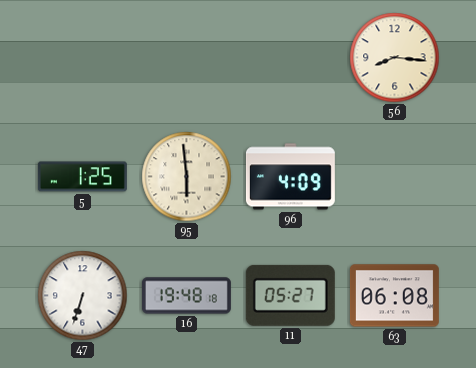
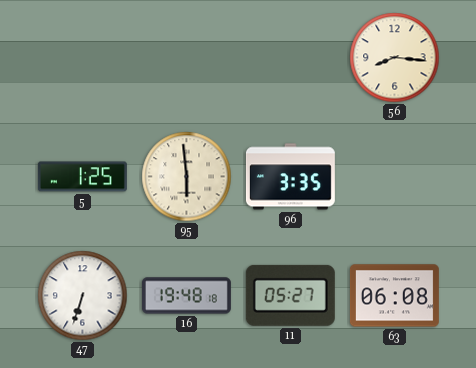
96: 4:09 -> 3:35
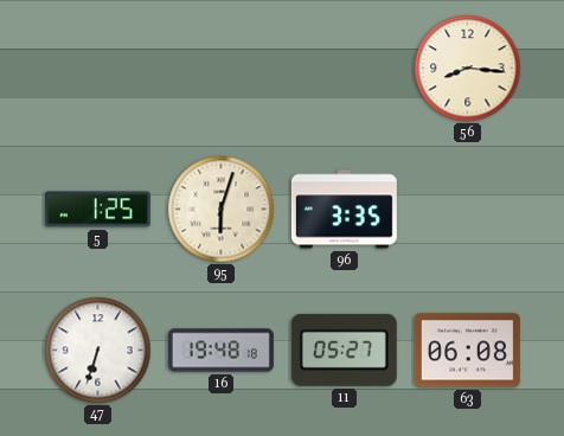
95: 5:59 -> 6:03
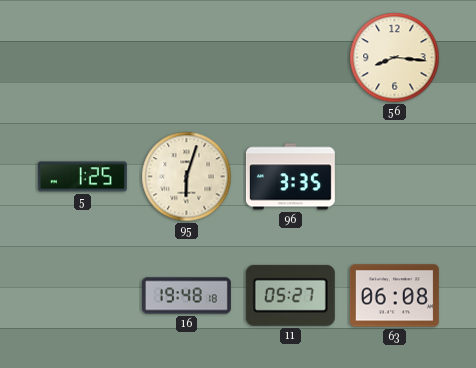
47: 6:33 -> none
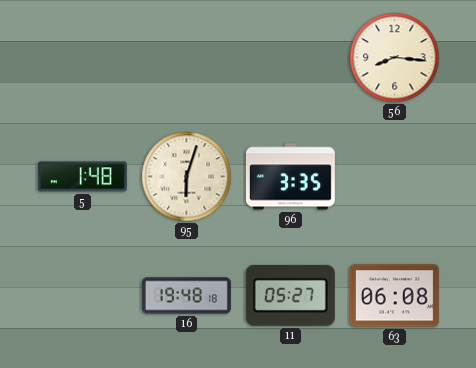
5: 1:25 -> 1:48
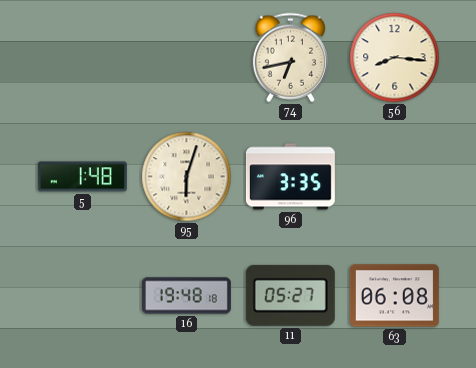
74: none -> 6:43
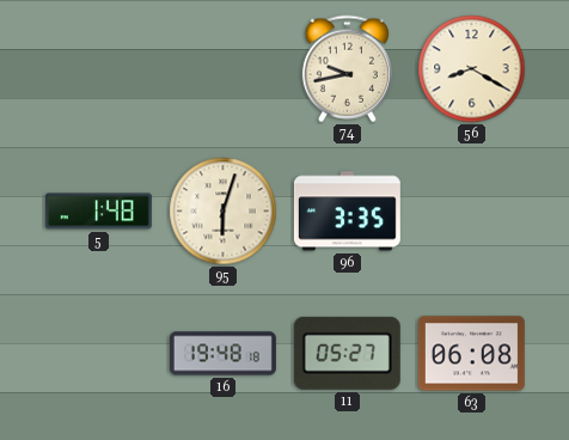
74: 6:43 -> 9:43
56: 8:16 -> 8:20
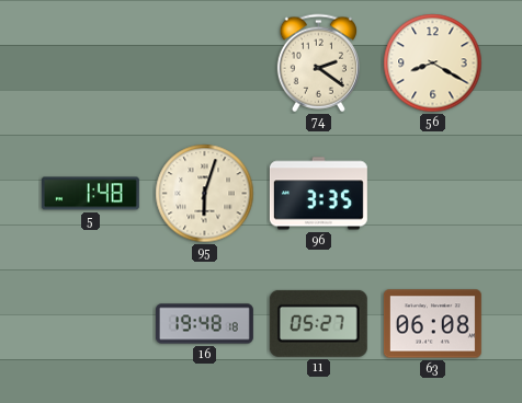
74: 9:43 -> 2:21
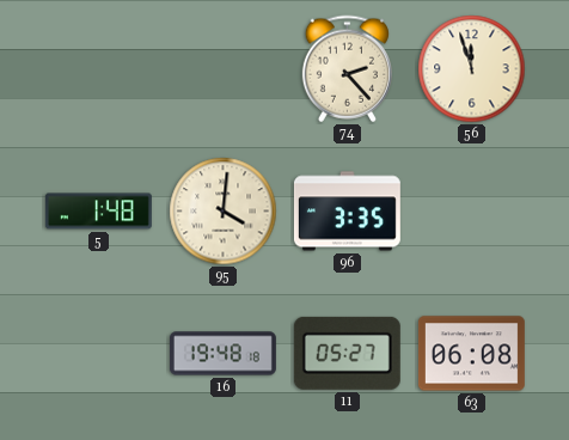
74: 2:21 -> 2:23
56: 8:20 -> 11:57
95: 6:03 -> 4:01
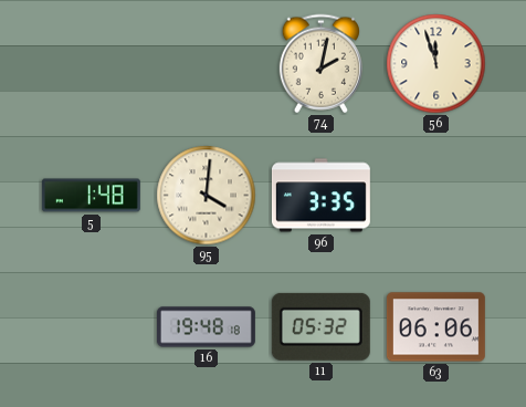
74: 2:23 -> 2:02
11: 05:27 -> 05:32
63: 06:08 -> 06:06
